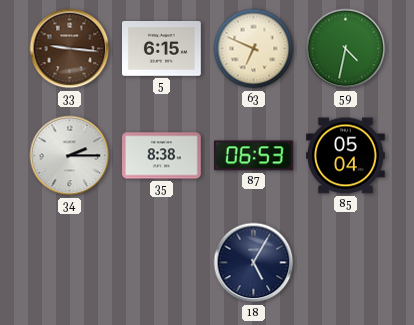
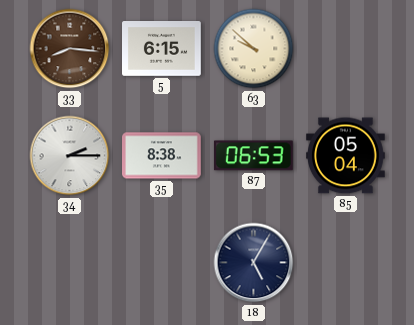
33: 9:16 -> 8:16
63: 6:49 -> 9:52
59: 4:32 -> none
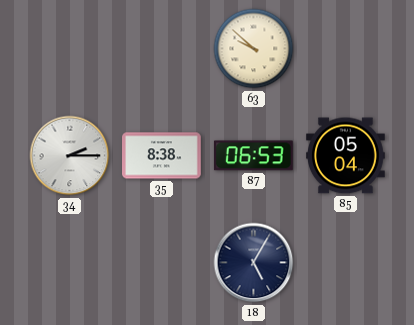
33: 8:16 -> none
5: 6:15 -> none
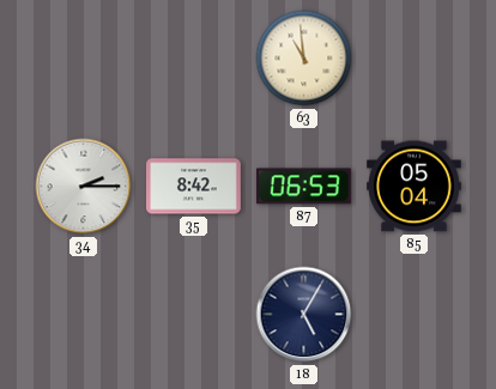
63: 9:52 -> 10:59
35: 8:38 -> 8:42
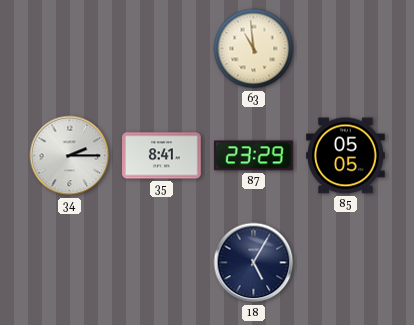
35: 8:42 -> 8:41
87: 06:53 -> 23:29
85: 05:04 -> 05:05
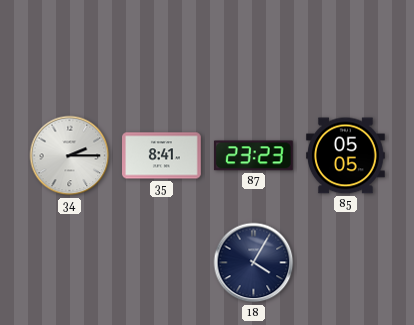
63: 10:59 -> none
87: 23:29 -> 23:23
18: 5:05 -> 4:05
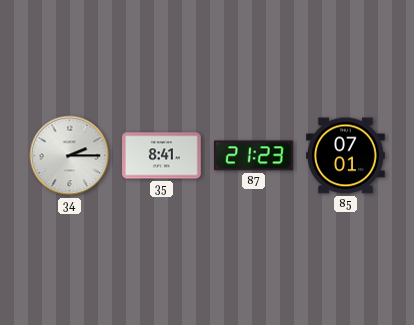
87: 23:23 -> 21:23
85: 05:05 -> 07:01
18: 4:05 -> none
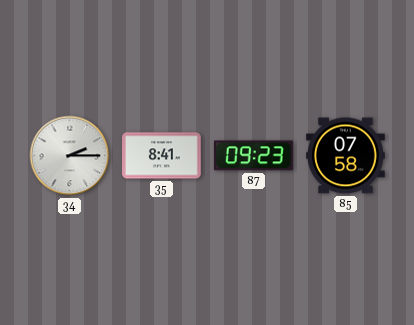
87: 21:23 -> 09:23
85: 07:01 -> 07:58
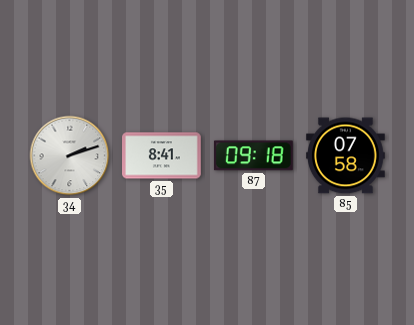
34: 2:15 -> 2:12
87: 09:23 -> 09:18
